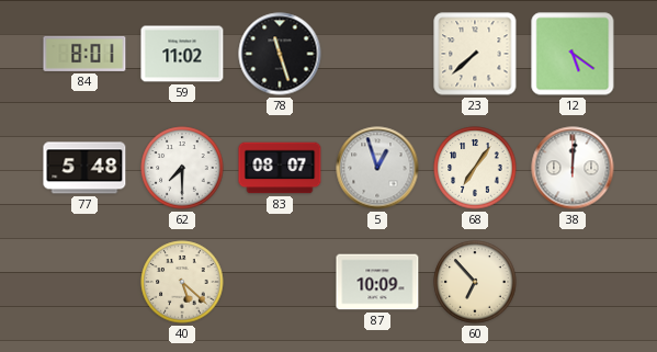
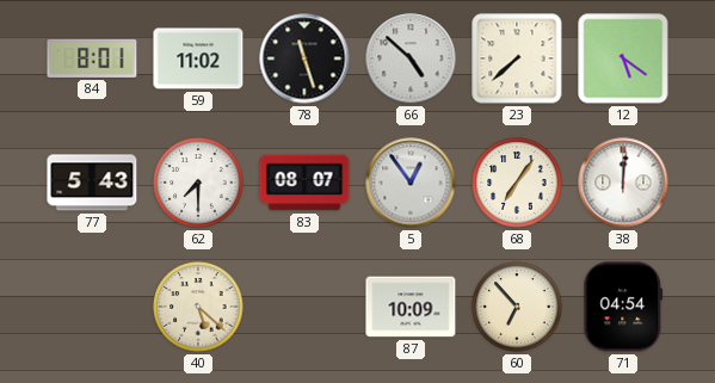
66: none -> 4:52
77: 5:48 -> 5:43
5: 12:57 -> 12:54
71: none -> 04:54
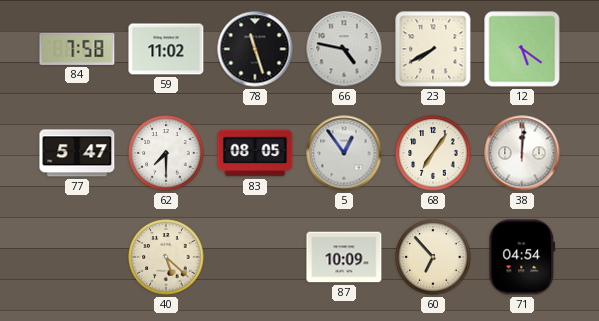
84: 8:01 -> 7:58
66: 4:52 -> 4:47
23: 7:38 -> 7:40
77: 5:43 -> 5:47
83: 08:07 -> 08:05
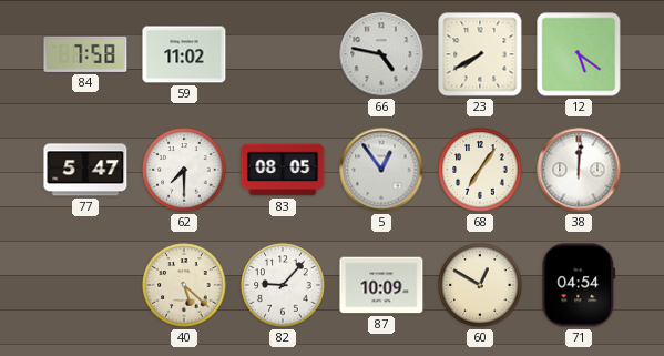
78: 11:27 -> none
82: none -> 9:07
60: 6:53 -> 12:50
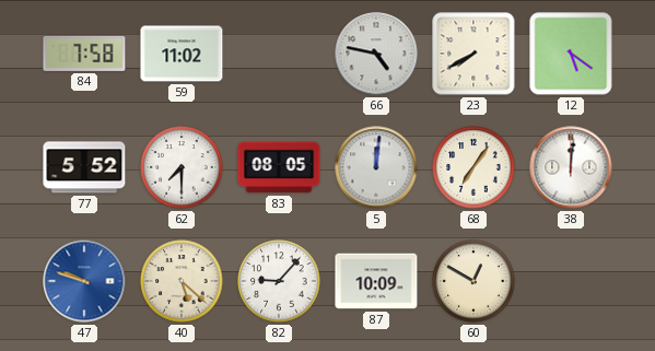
77: 5:47 -> 5:52
5: 12:54 -> 12:01
47: none -> 9:48
71: 04:54 -> none
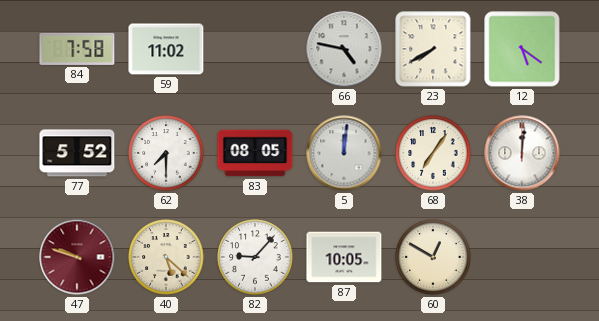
47 dial: blue -> burgundy
87: 10:09 -> 10:05
